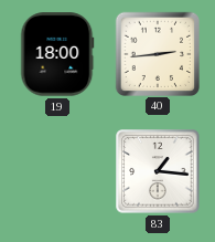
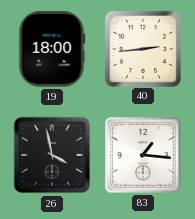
26: none -> 3:58
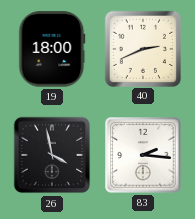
40: 2:44 -> 2:41
83: 1:16 -> 2:16
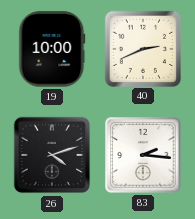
19: 18:00 -> 10:00
26: 3:58 -> 4:12
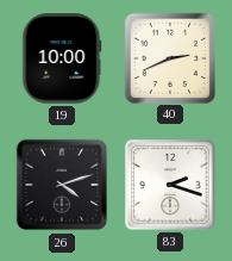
83: 2:16 -> 2:18
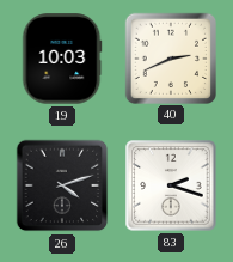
19: 10:00 -> 10:03
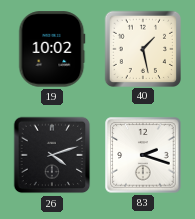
19: 10:03 -> 10:02
40: 2:41 -> 1:28
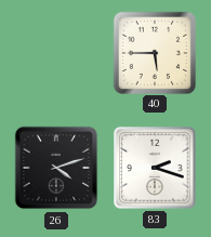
19: 10:02 -> none
40: 1:28 -> 5:45
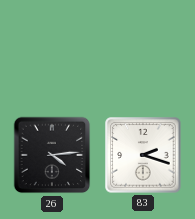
40: 5:45 -> none
26: 4:12 -> 4:14
